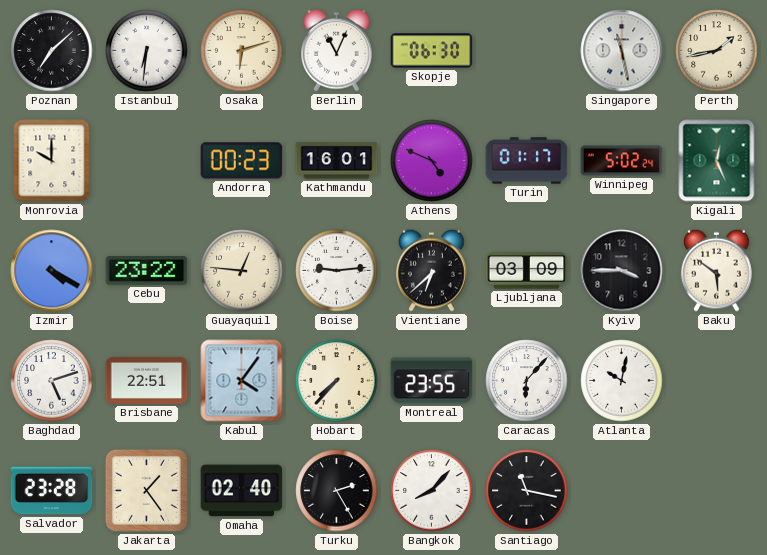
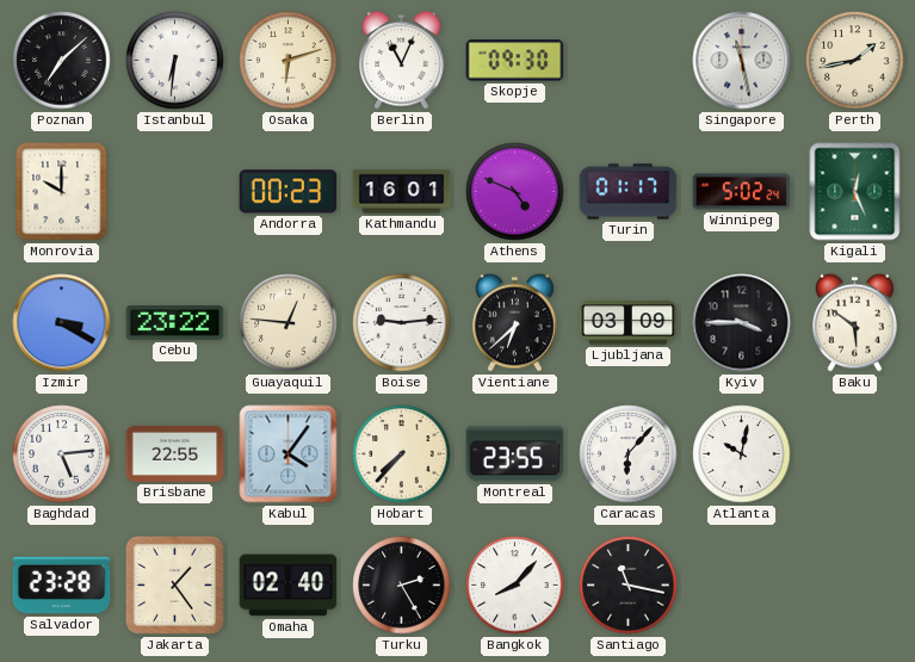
Skopje: 06:30 -> 09:30
Izmir: 4:20 -> 3:20
Baghdad: 5:12 -> 5:14
Brisbane: 22:51 -> 22:55
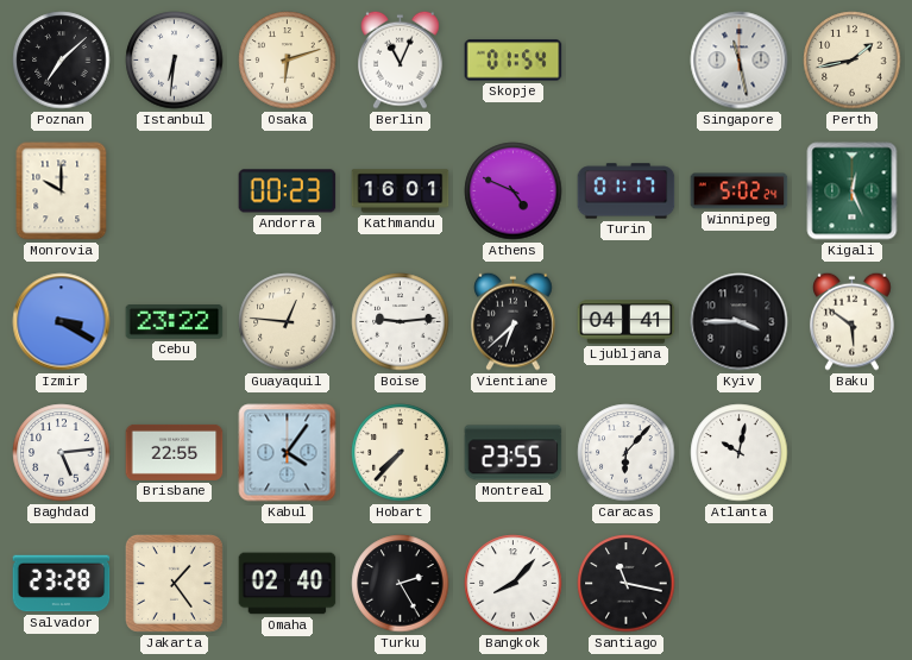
Skopje: 09:30 -> 01:54
Ljubljana: 03:09 -> 04:41
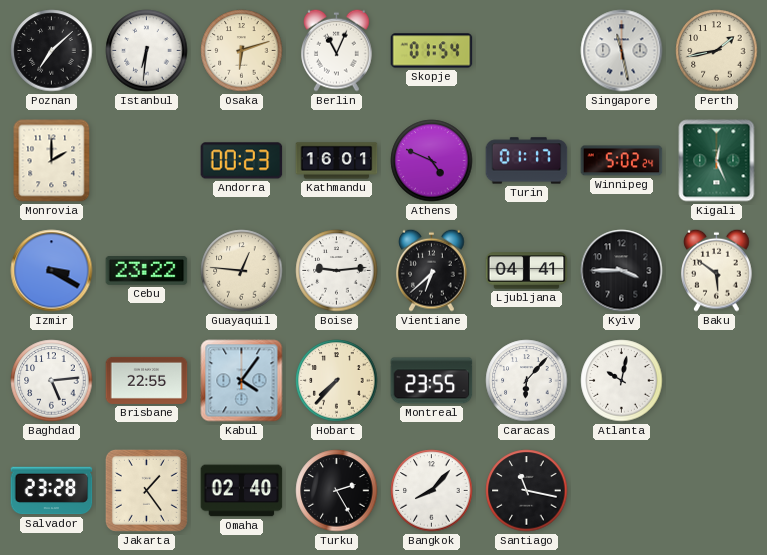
Monrovia: 10:00 -> 2:00
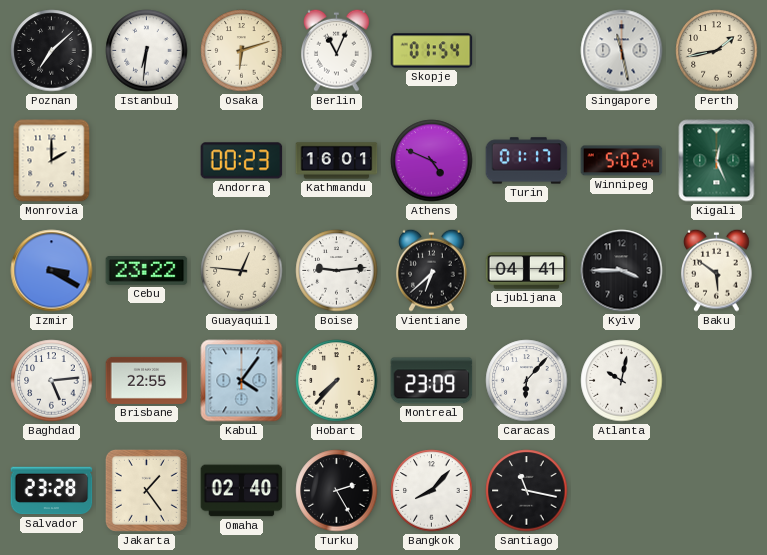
Montreal: 23:55 -> 23:09
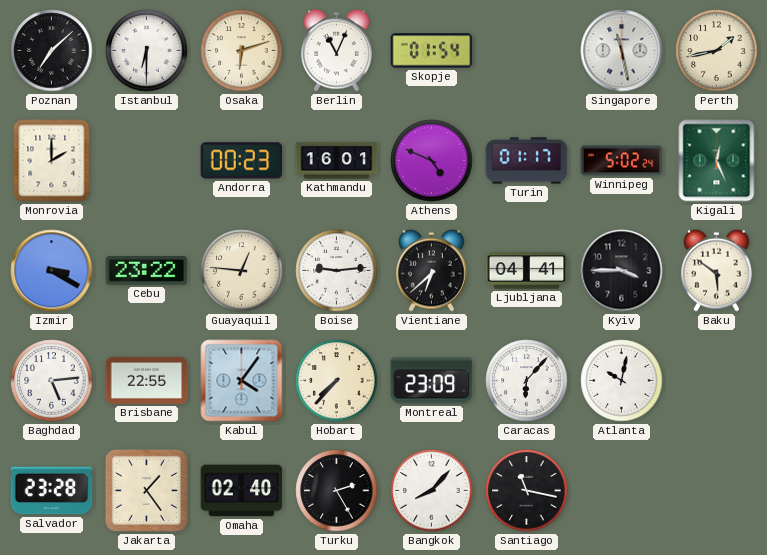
Istanbul: 6:31 -> 6:30
